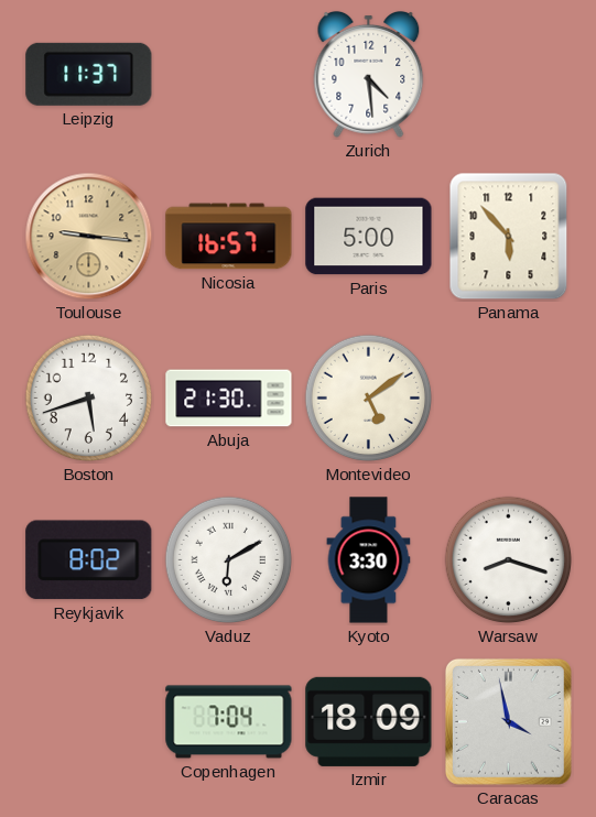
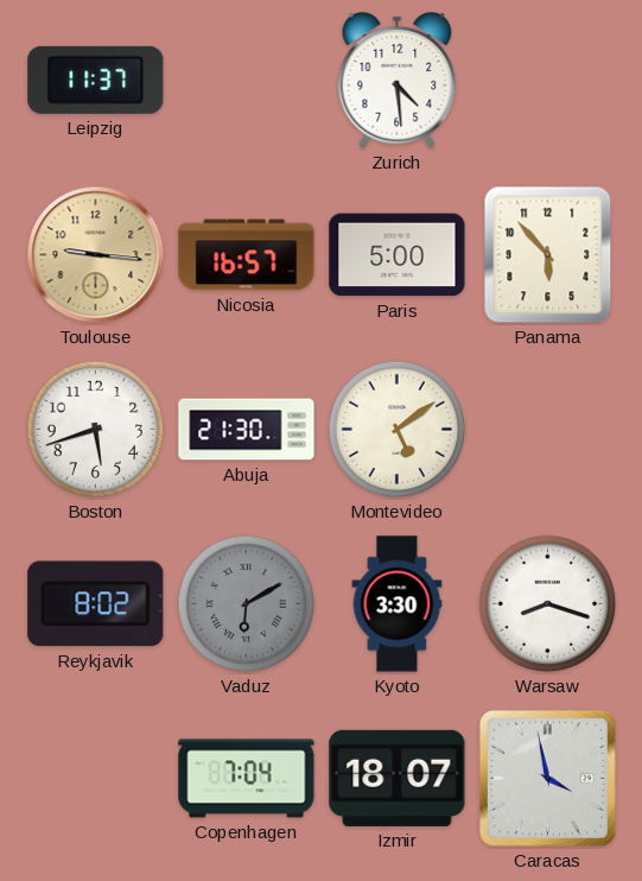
Vaduz dial: white -> grey
Izmir: 18:09 -> 18:07
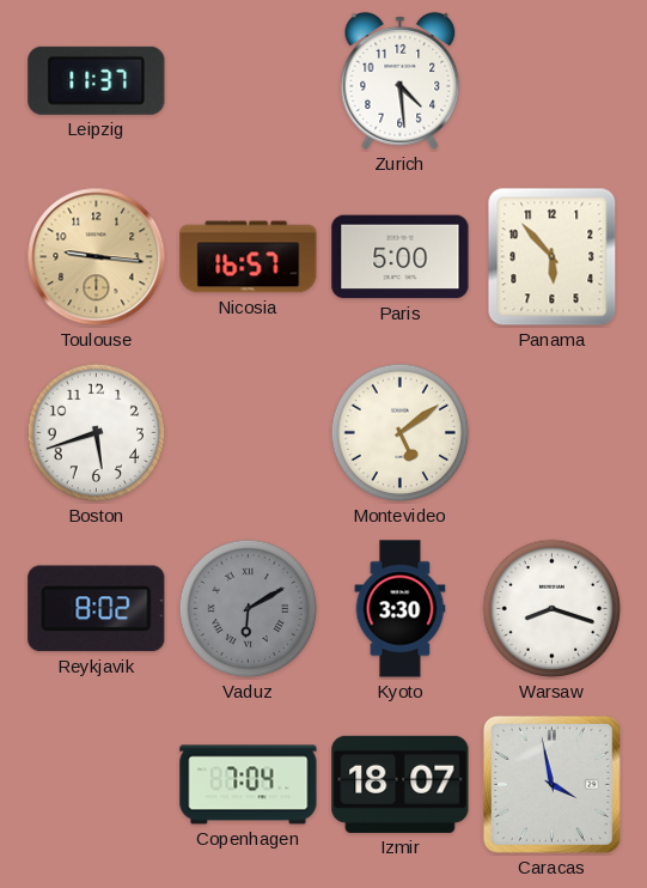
Abuja: 21:30 -> none
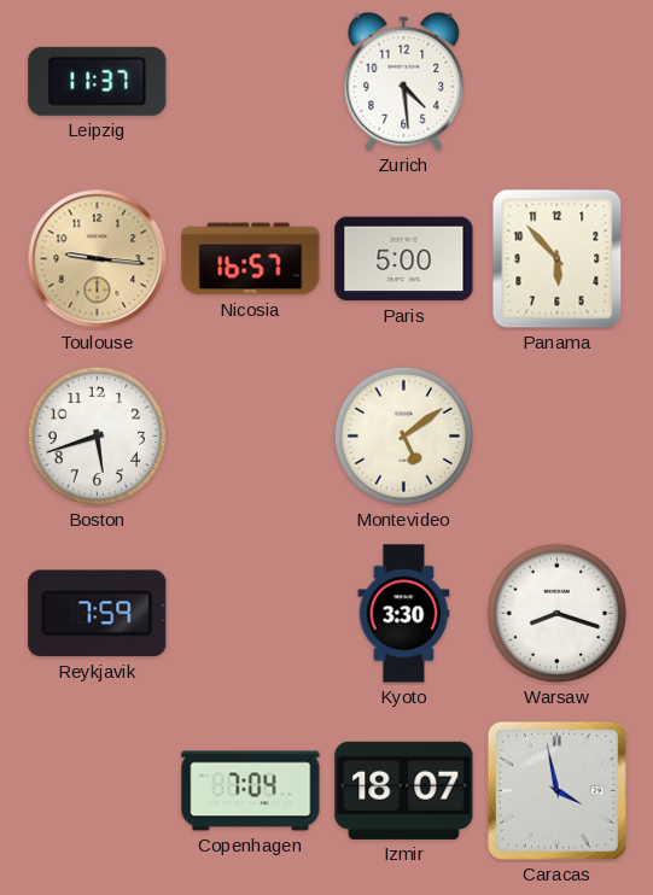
Reykjavik: 8:02 -> 7:59
Vaduz: 6:10 -> none
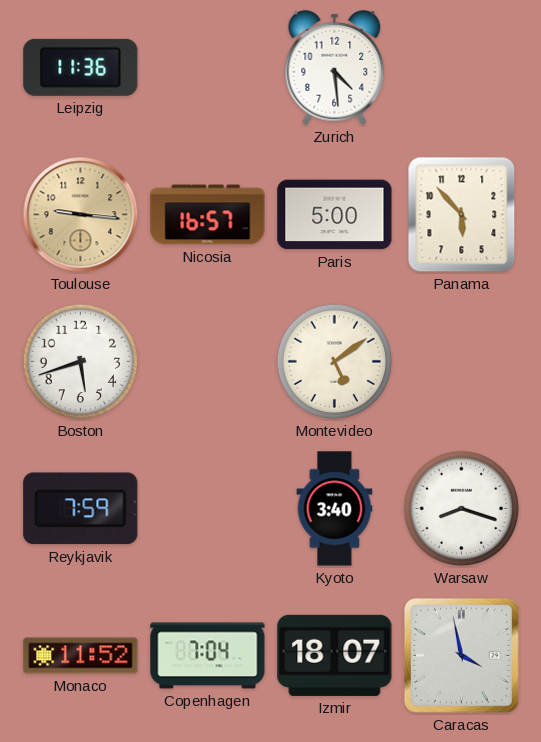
Leipzig: 11:37 -> 11:36
Kyoto: 3:30 -> 3:40
Monaco: none -> 11:52
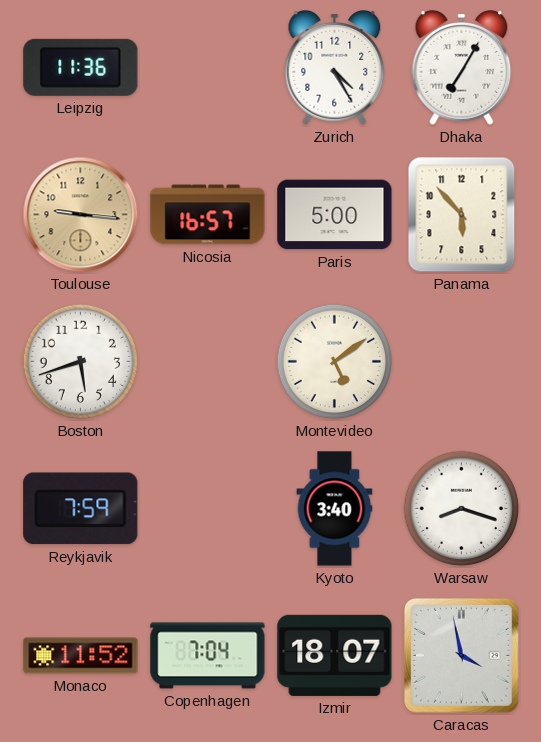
Zurich: 4:29 -> 4:25
Dhaka: none -> 7:05
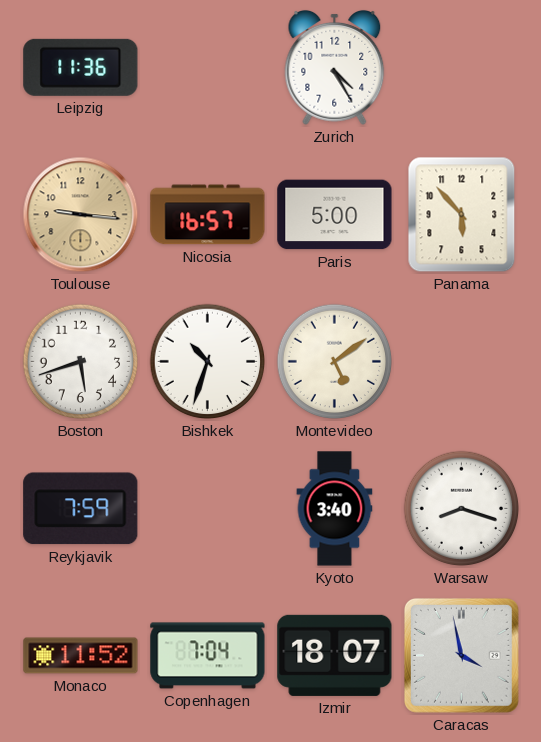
Dhaka: 7:05 -> none
Bishkek: none -> 10:33
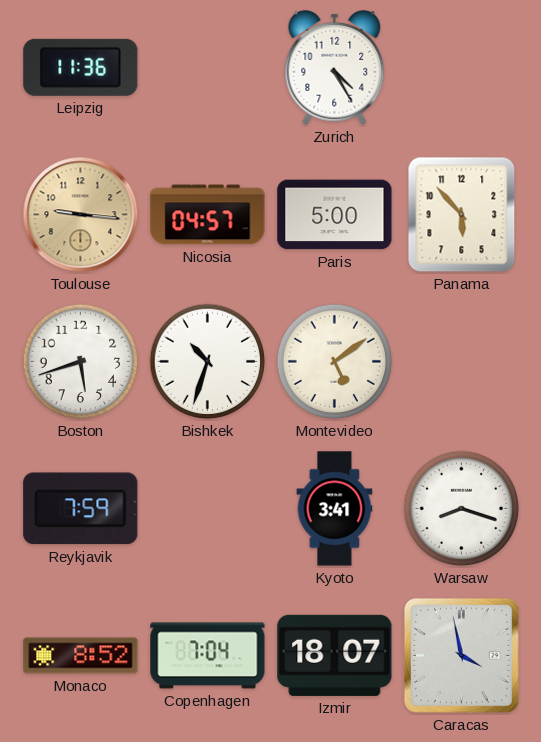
Nicosia: 16:57 -> 04:57
Kyoto: 3:40 -> 3:41
Monaco: 11:52 -> 8:52
